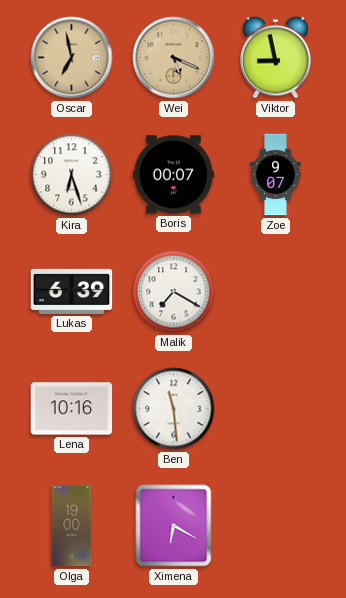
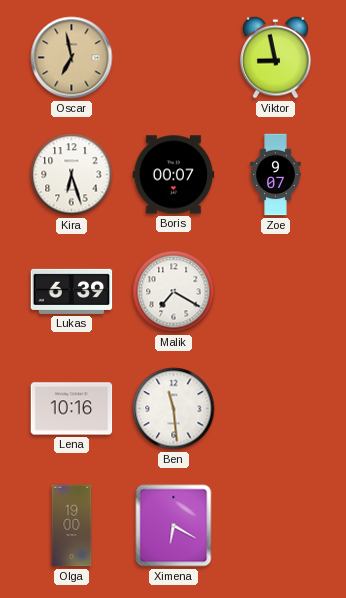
Wei: 5:19 -> none
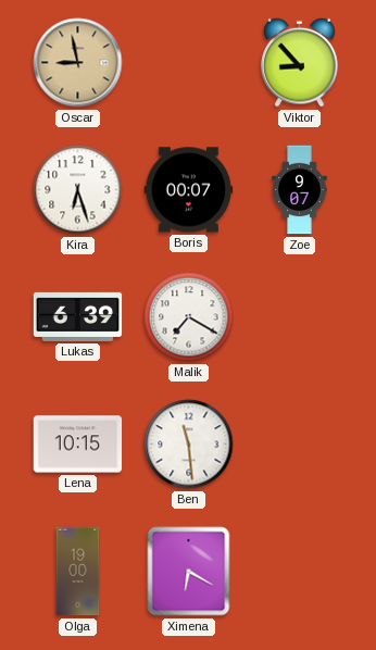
Oscar: 6:58 -> 8:58
Viktor: 8:58 -> 8:53
Lena: 10:16 -> 10:15
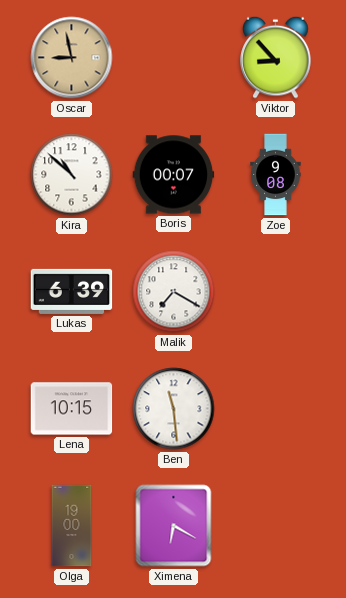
Kira: 6:27 -> 10:52
Zoe: 9:07 -> 9:08
